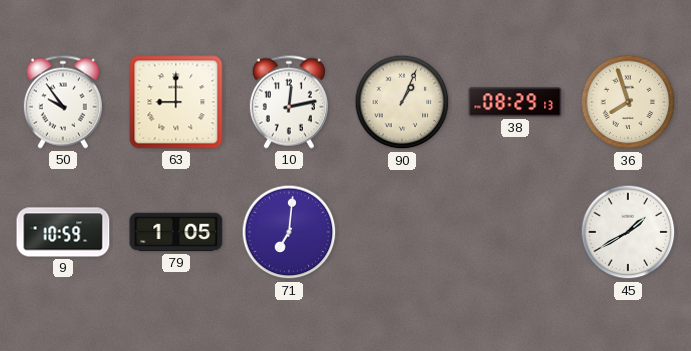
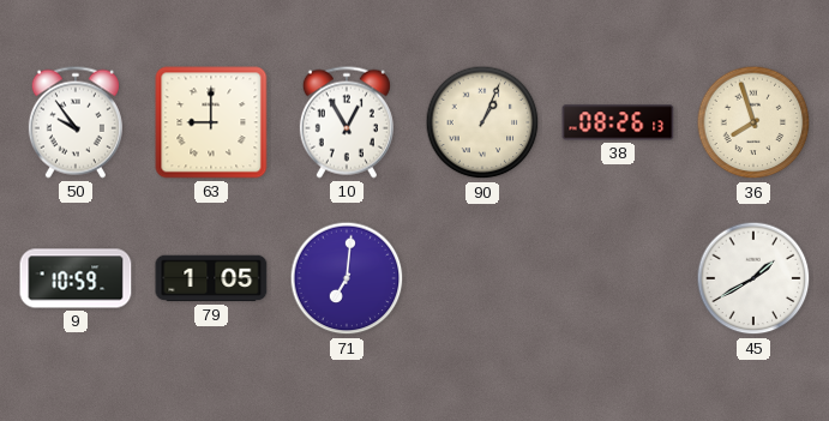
10: 12:13 -> 12:55
38: 08:29 -> 08:26
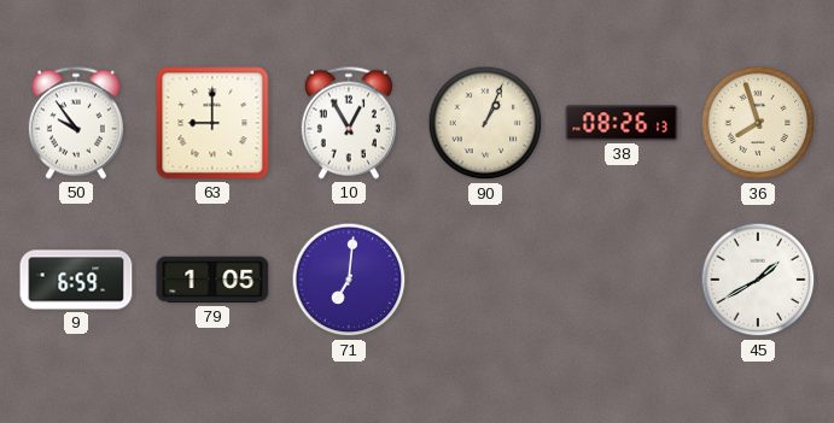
9: 10:59 -> 6:59
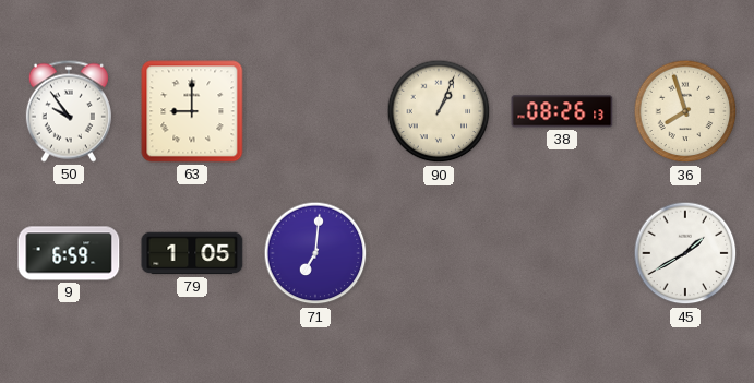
10: 12:55 -> none
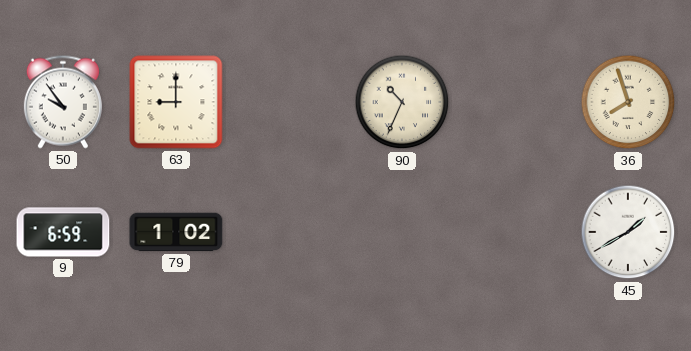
90: 1:04 -> 10:34
38: 08:26 -> none
79: 1:05 -> 1:02
71: 7:01 -> none
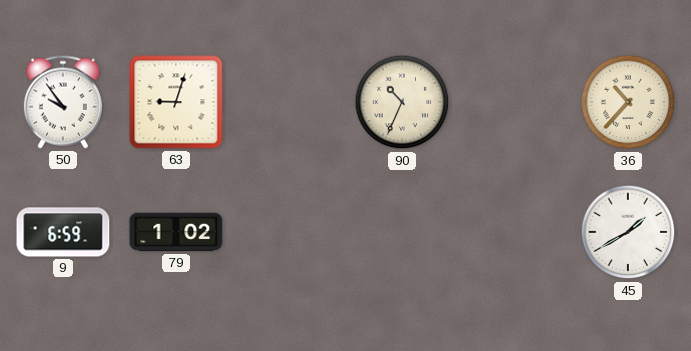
63: 9:00 -> 9:03
36: 7:57 -> 10:37
